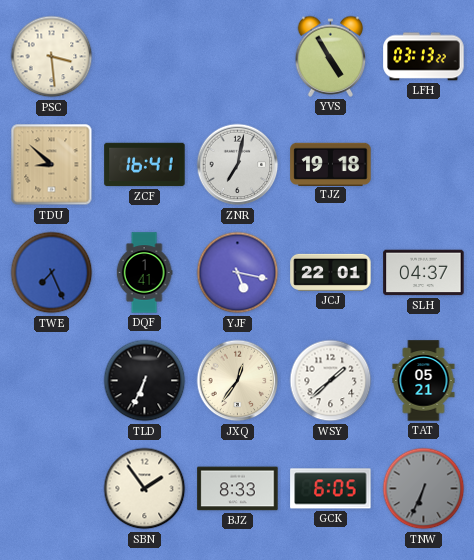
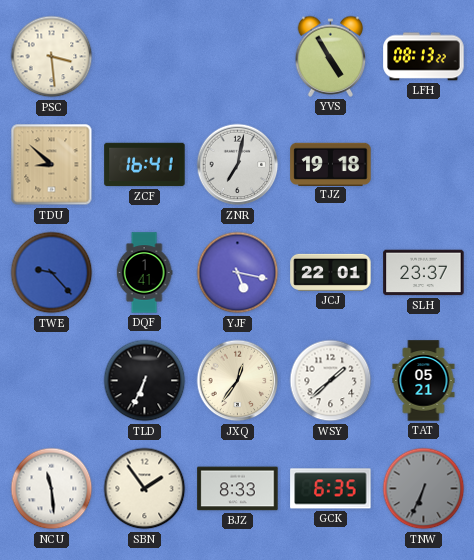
LFH: 03:13 -> 08:13
TWE: 7:26 -> 9:23
SLH: 04:37 -> 23:37
NCU: none -> 11:29
GCK: 6:05 -> 6:35
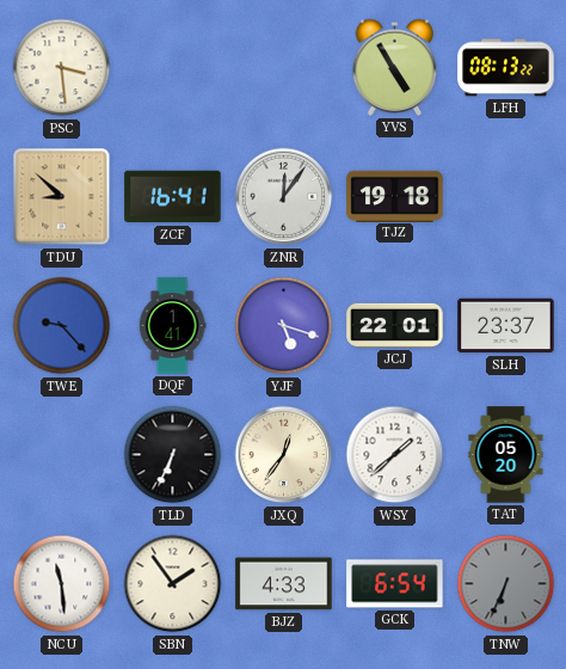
ZNR: 7:02 -> 12:06
YJF: 5:17 -> 5:18
TAT: 05:21 -> 05:20
BJZ: 8:33 -> 4:33
GCK: 6:35 -> 6:54
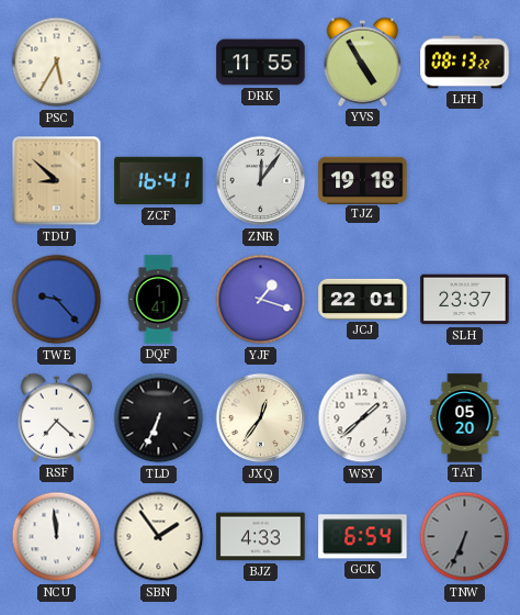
PSC: 3:29 -> 5:35
DRK: none -> 11:55
YJF: 5:18 -> 1:18
RSF: none -> 7:22
NCU: 11:29 -> 11:59
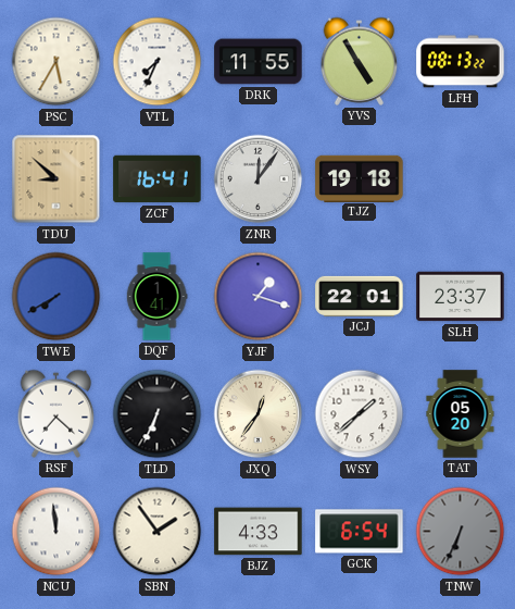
VTL: none -> 7:34
TWE: 9:23 -> 7:40
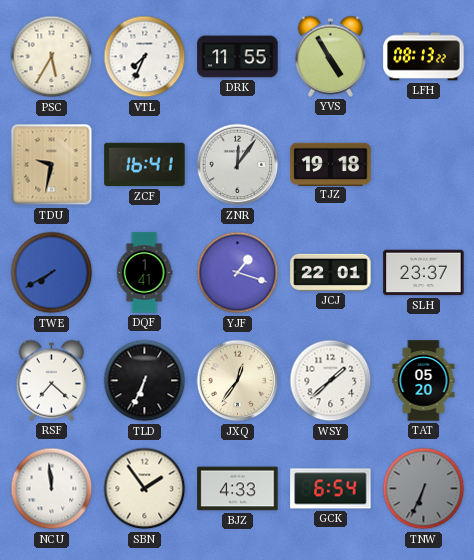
TDU: 8:52 -> 9:32
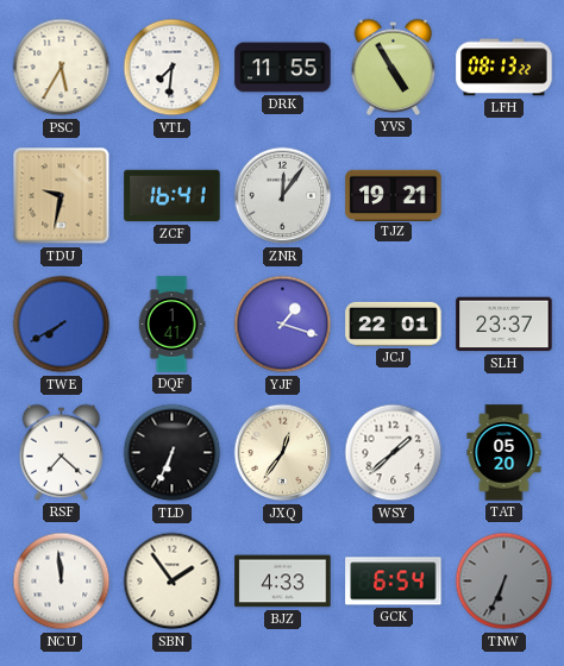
VTL: 7:34 -> 7:31
TJZ: 19:18 -> 19:21
